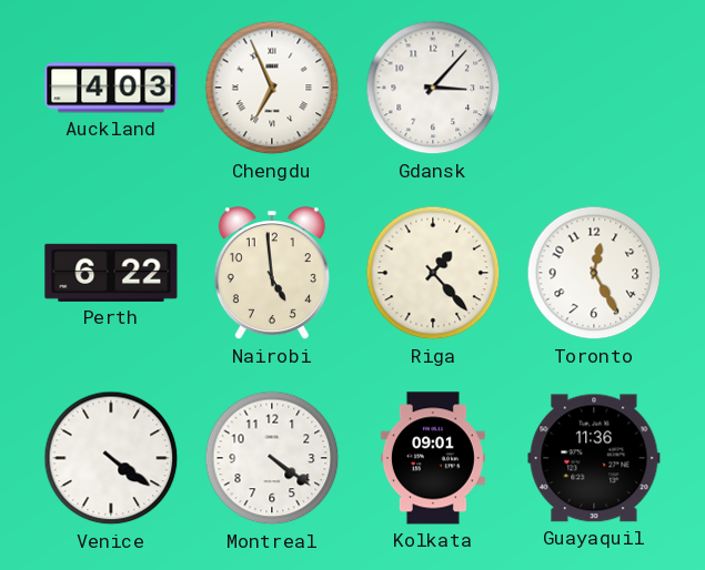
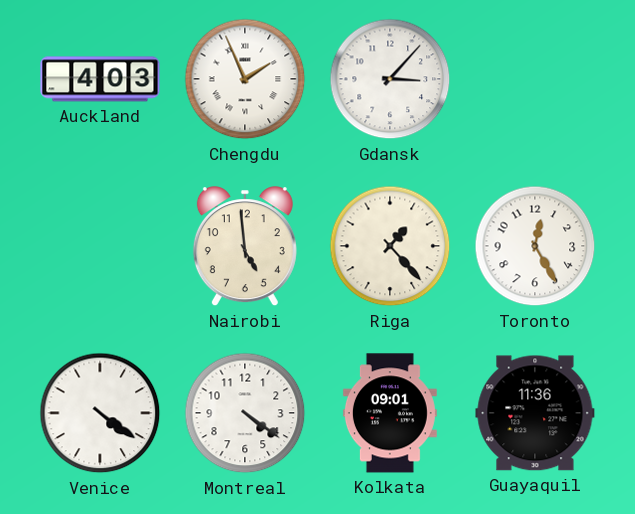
Chengdu: 6:56 -> 1:56
Perth: 6:22 -> none
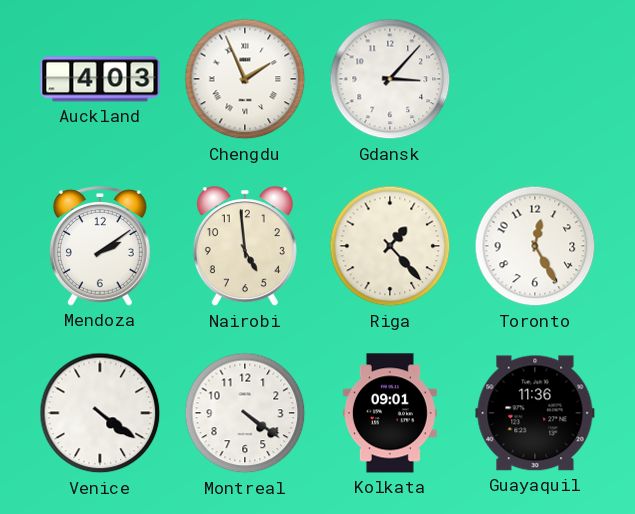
Mendoza: none -> 2:09
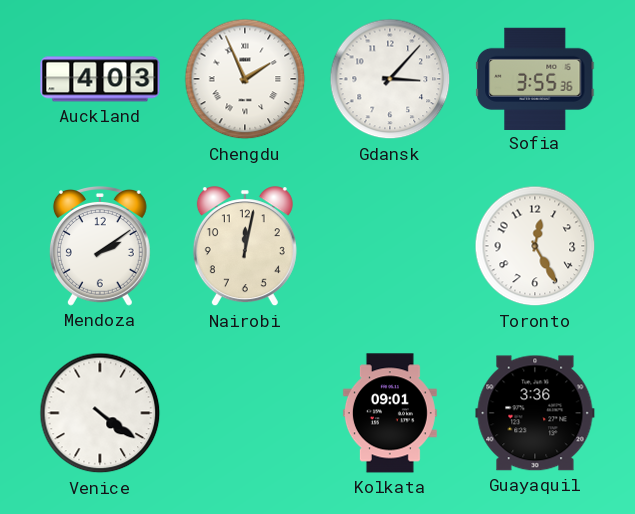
Sofia: none -> 3:55
Nairobi: 4:59 -> 12:02
Riga: 1:23 -> none
Montreal: 4:21 -> none
Guayaquil: 11:36 -> 3:36
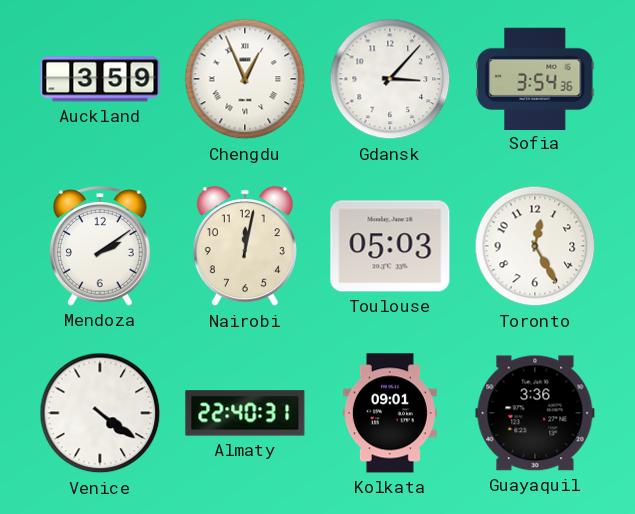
Auckland: 4:03 -> 3:59
Chengdu: 1:56 -> 12:56
Sofia: 3:55 -> 3:54
Toulouse: none -> 05:03
Almaty: none -> 22:40
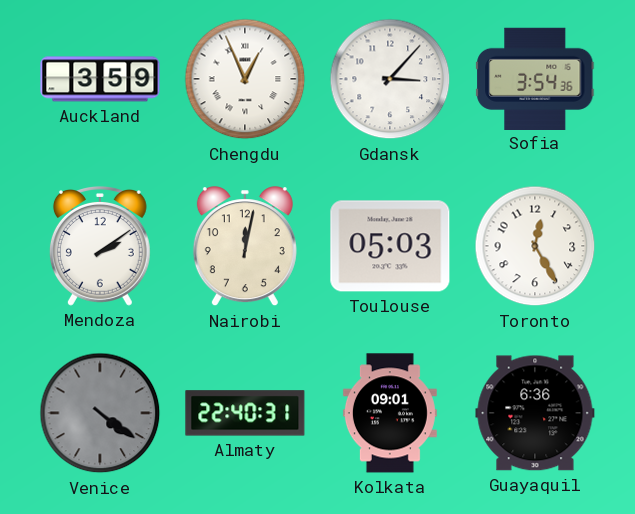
Venice dial: white -> grey
Guayaquil: 3:36 -> 6:36
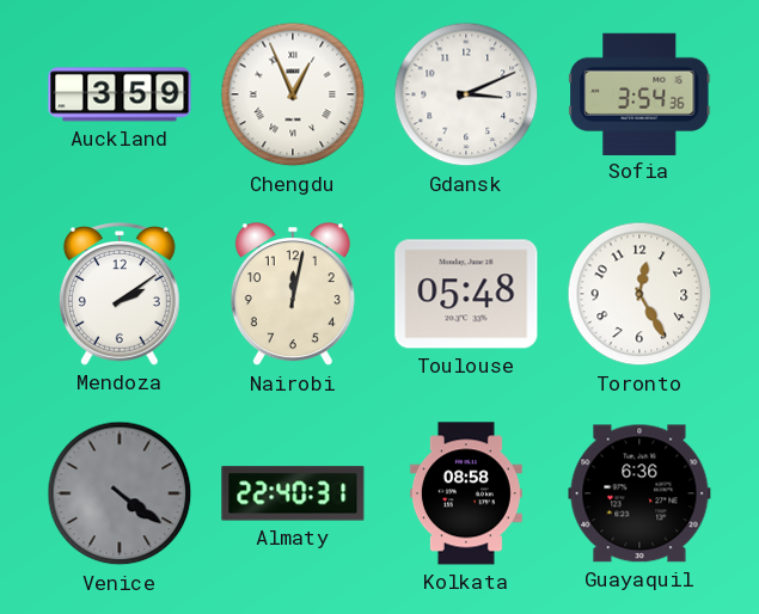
Gdansk: 3:07 -> 3:11
Toulouse: 05:03 -> 05:48
Kolkata: 09:01 -> 08:58
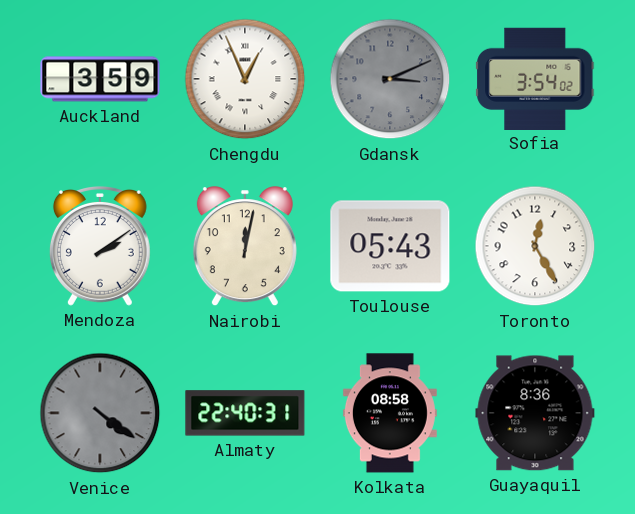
Gdansk dial: white -> grey
Sofia: 3:54:36 -> 3:54:02
Toulouse: 05:48 -> 05:43
Guayaquil: 6:36 -> 8:36
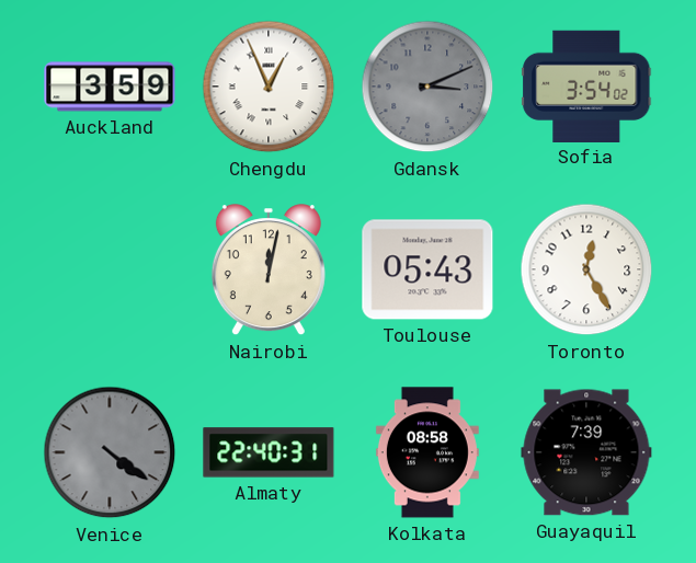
Mendoza: 2:09 -> none
Guayaquil: 8:36 -> 7:39
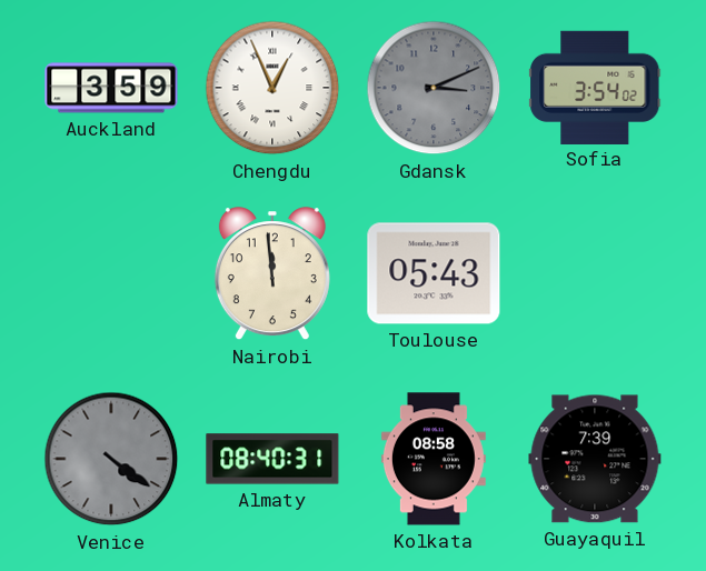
Nairobi: 12:02 -> 11:59
Toronto: 12:25 -> none
Almaty: 22:40 -> 08:40
